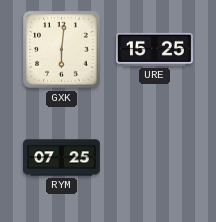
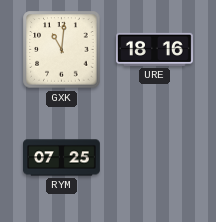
GXK: 6:01 -> 11:01
URE: 15:25 -> 18:16
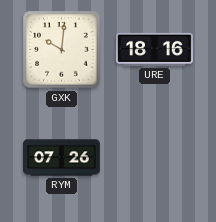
GXK: 11:01 -> 10:01
RYM: 07:25 -> 07:26
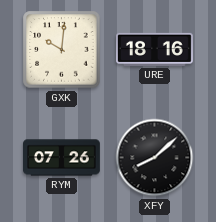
XFY: none -> 8:08
